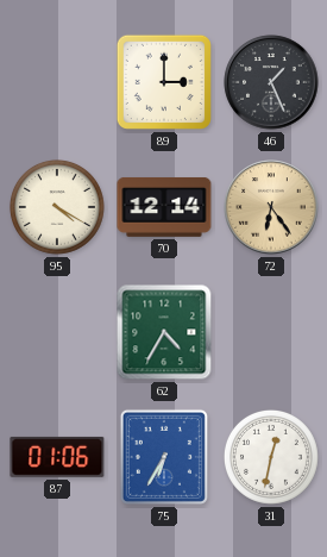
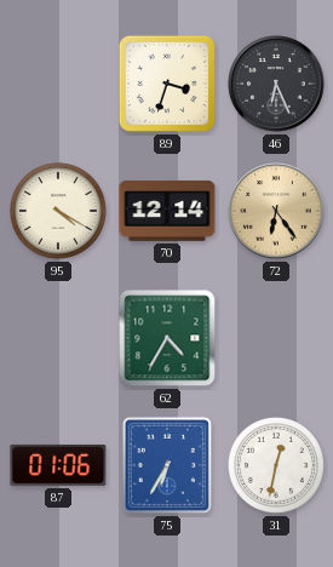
89: 3:00 -> 3:33
46: 1:26 -> 6:26
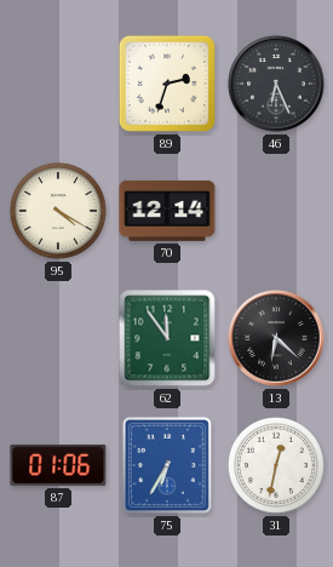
89: 3:33 -> 2:33
72: 6:24 -> none
62: 4:35 -> 11:54
13: none -> 6:22
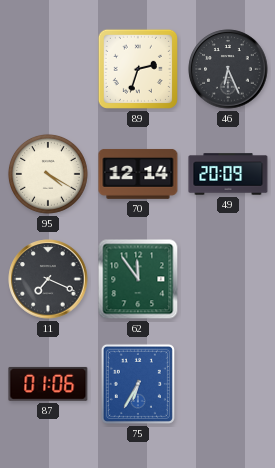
49: none -> 20:09
11: none -> 7:19
13: 6:22 -> none
31: 12:32 -> none
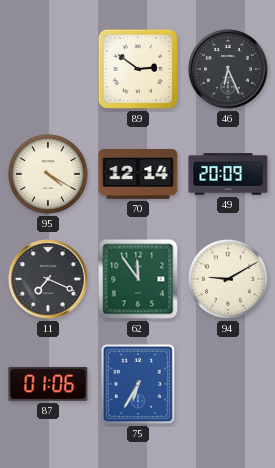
89: 2:33 -> 2:51
94: none -> 9:10
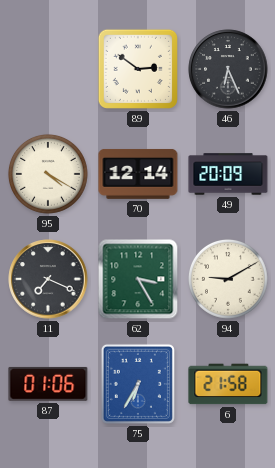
62: 11:54 -> 3:25
6: none -> 21:58
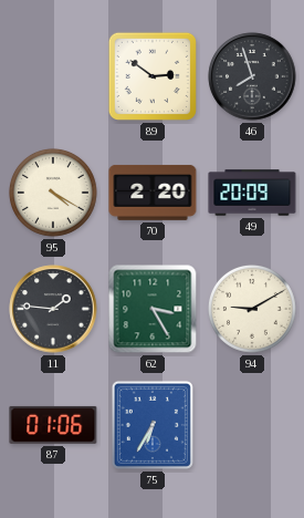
46: 6:26 -> 7:57
70: 12:14 -> 2:20
11: 7:19 -> 1:46
6: 21:58 -> none
